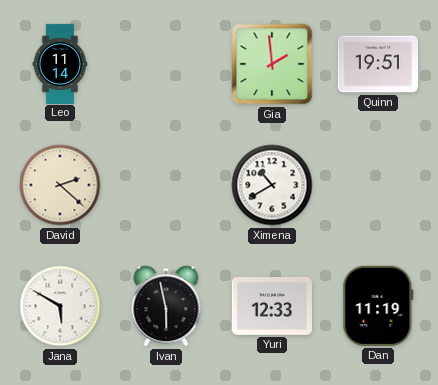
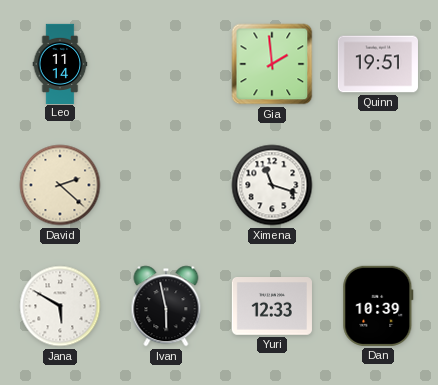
Ximena: 10:40 -> 11:18
Dan: 11:19 -> 10:39
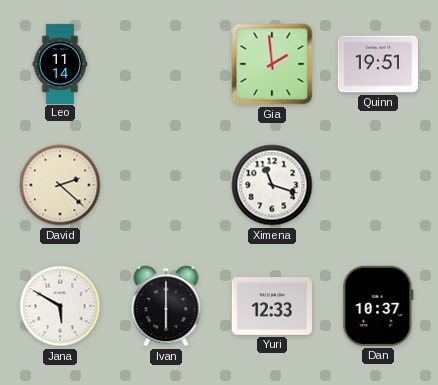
Ivan: 5:58 -> 6:00
Dan: 10:39 -> 10:37
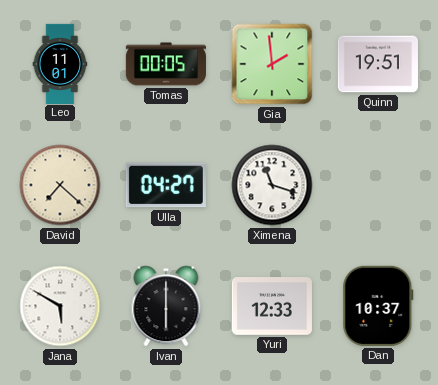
Leo: 11:14 -> 11:01
Tomas: none -> 00:05
David: 2:22 -> 7:22
Ulla: none -> 04:27
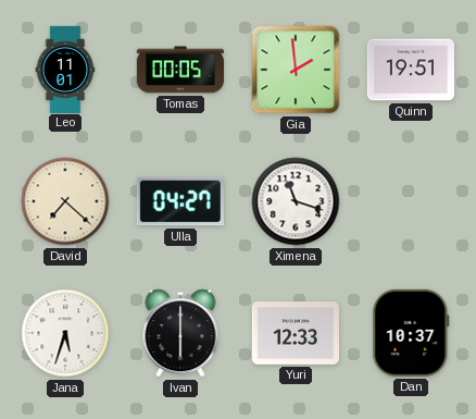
Jana: 5:50 -> 5:33
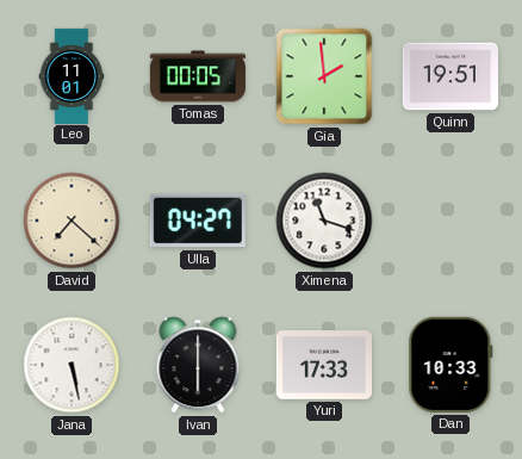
Jana: 5:33 -> 5:28
Yuri: 12:33 -> 17:33
Dan: 10:37 -> 10:33
